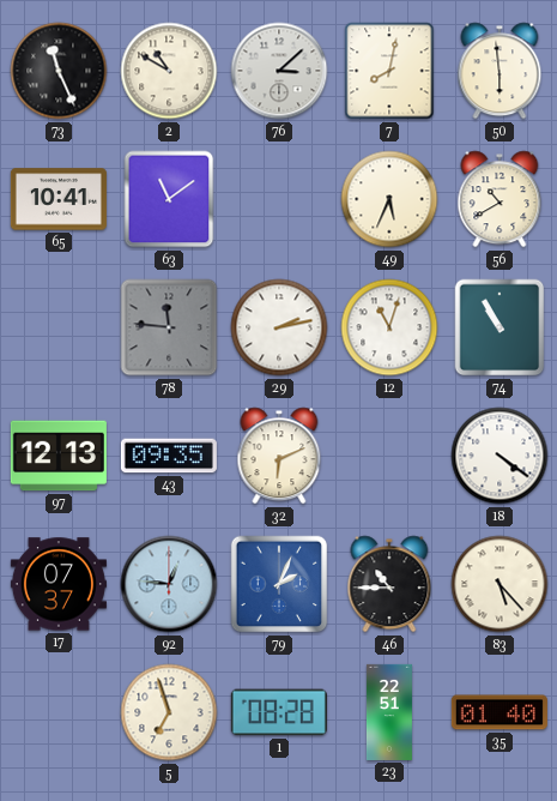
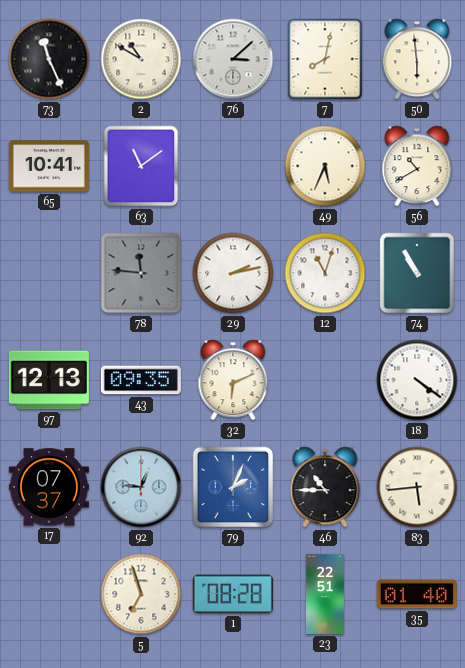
83: 5:23 -> 5:44
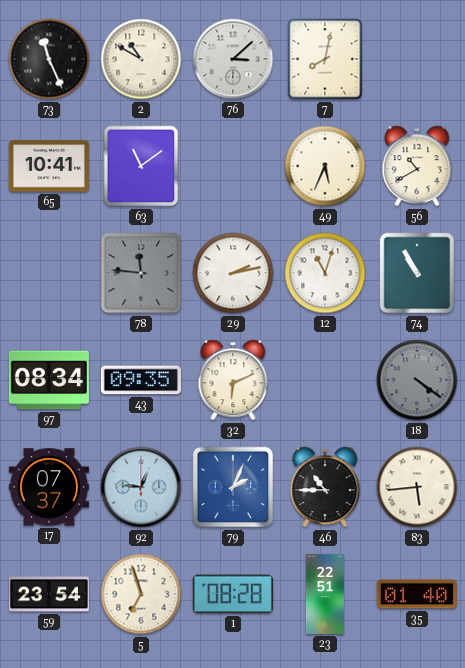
50: 5:59 -> none
97: 12:13 -> 08:34
18 dial: white -> grey
59: none -> 23:54
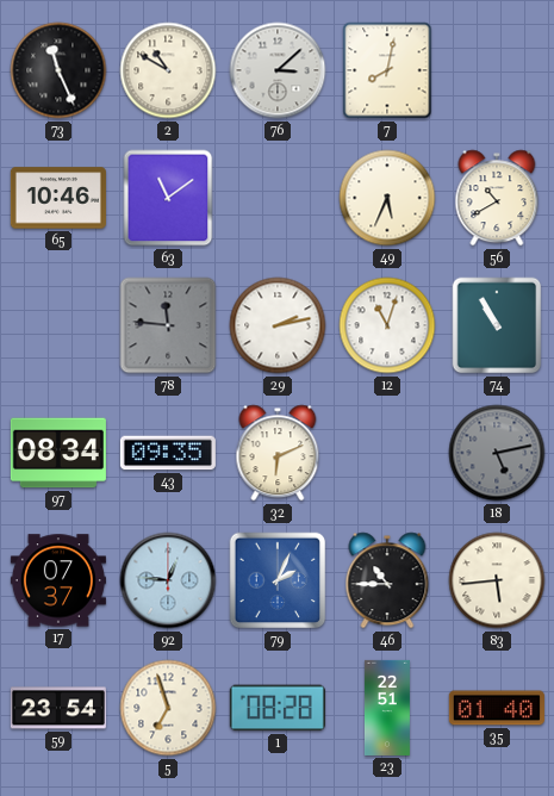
65: 10:41 -> 10:46
18: 4:21 -> 5:13
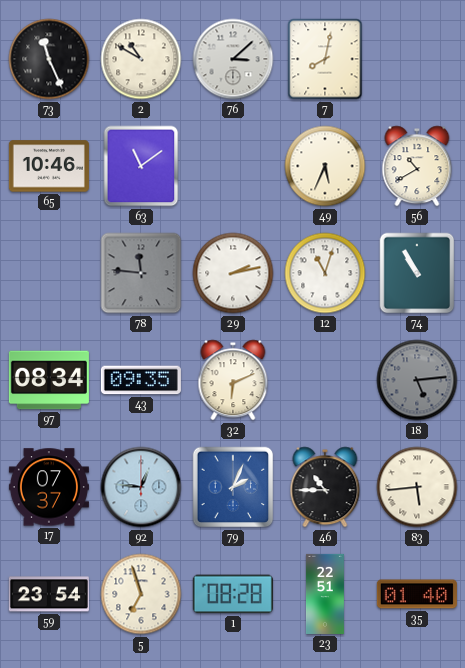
18: 5:13 -> 5:14
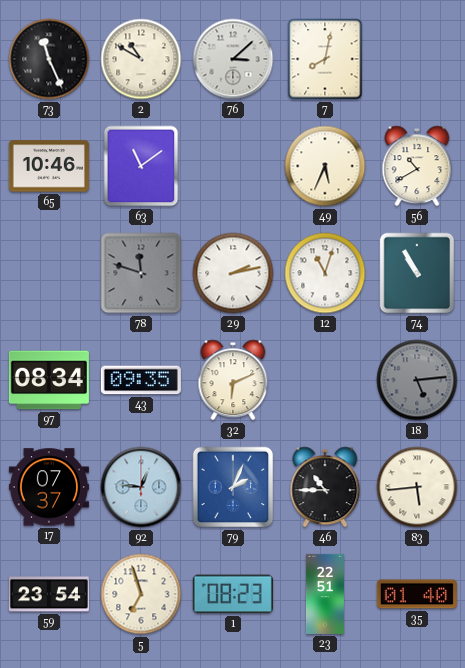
78: 11:46 -> 11:48
1: 08:28 -> 08:23
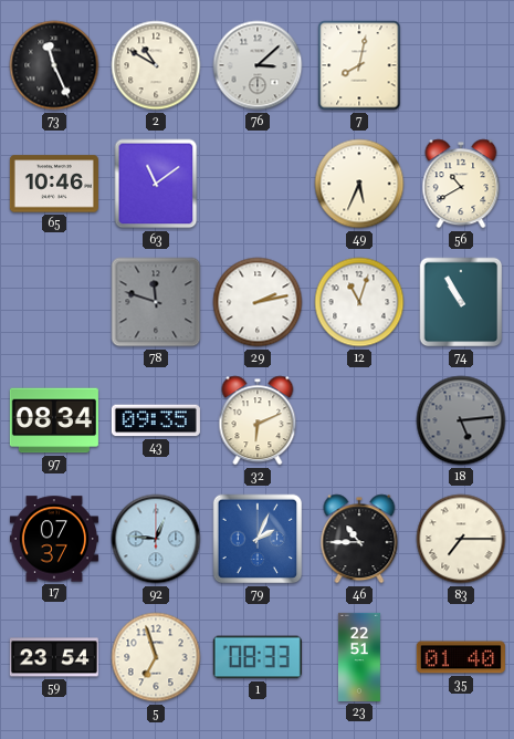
83: 5:44 -> 7:15
1: 08:23 -> 08:33
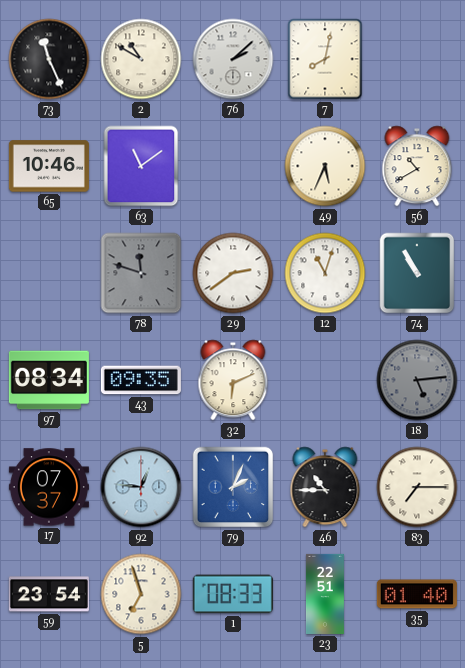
76: 3:08 -> 2:08
29: 2:13 -> 2:39
